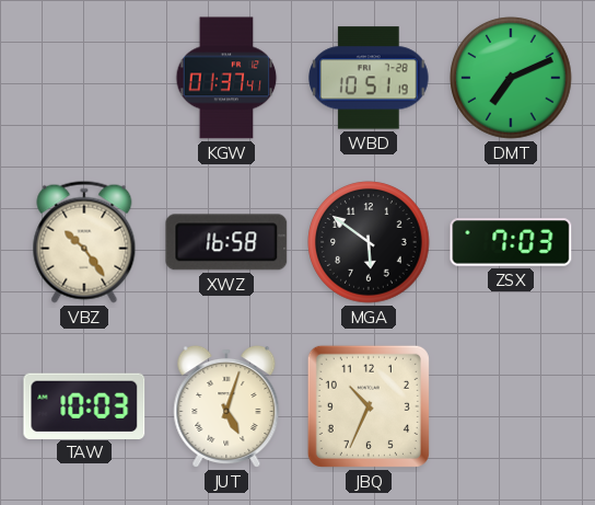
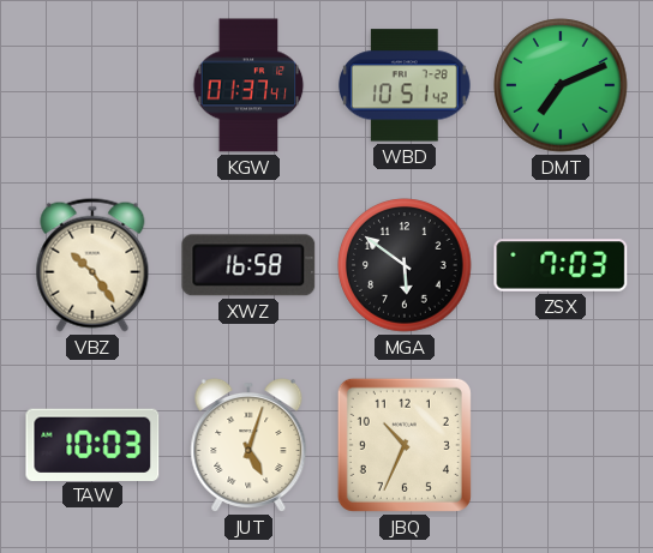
WBD: 10:51:19 -> 10:51:42
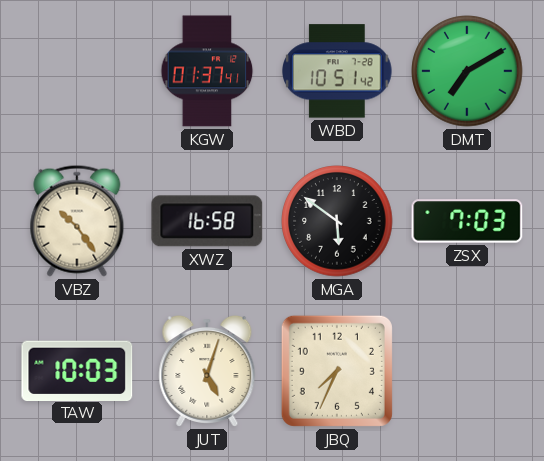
DMT: 7:11 -> 7:10
JBQ: 10:34 -> 7:34
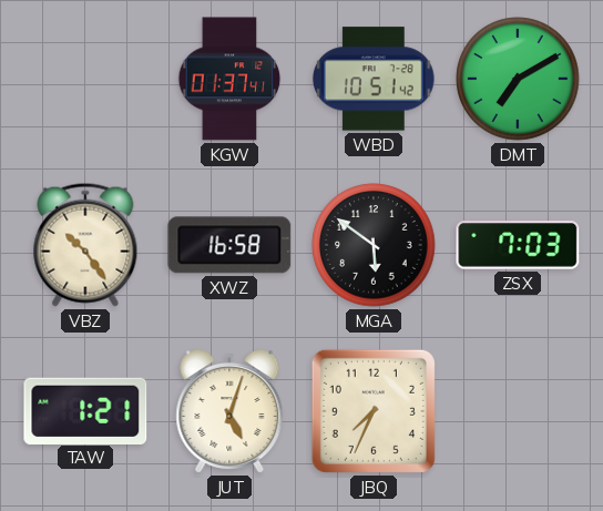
TAW: 10:03 -> 1:21
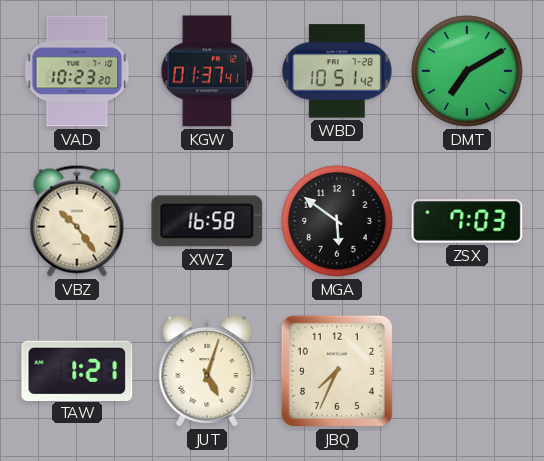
VAD: none -> 10:23
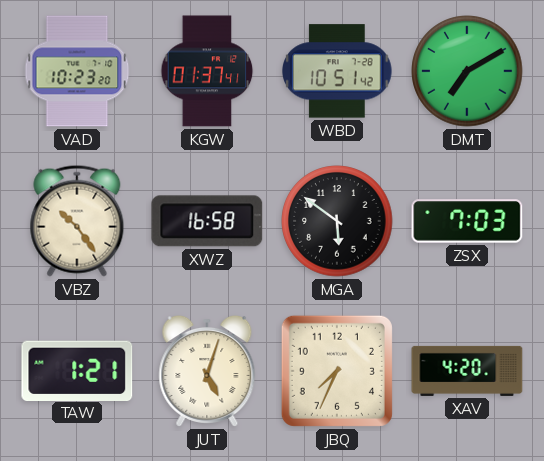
XAV: none -> 4:20
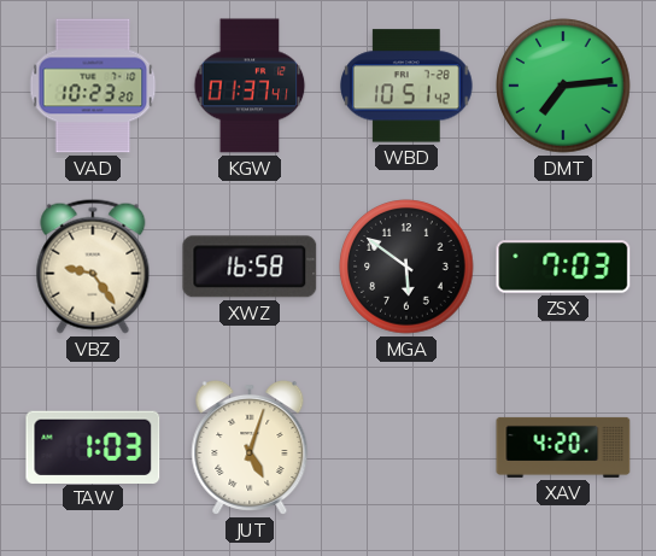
DMT: 7:10 -> 7:14
VBZ: 10:24 -> 9:24
TAW: 1:21 -> 1:03
JBQ: 7:34 -> none
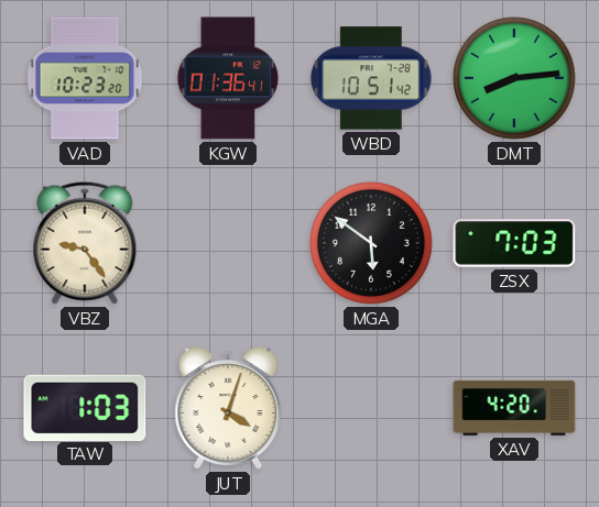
KGW: 01:37 -> 01:36
DMT: 7:14 -> 8:14
XWZ: 16:58 -> none
JUT: 5:03 -> 4:03
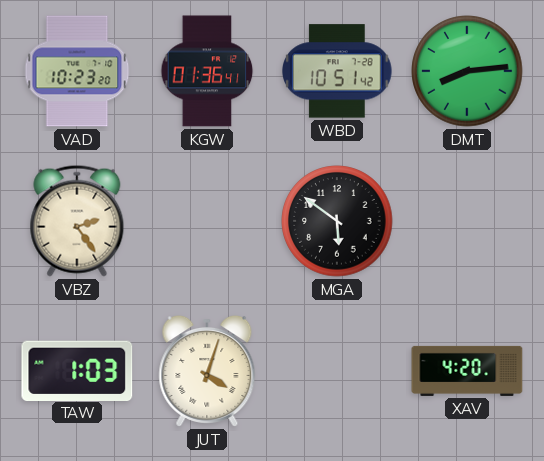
VBZ: 9:24 -> 2:24
ZSX: 7:03 -> none
